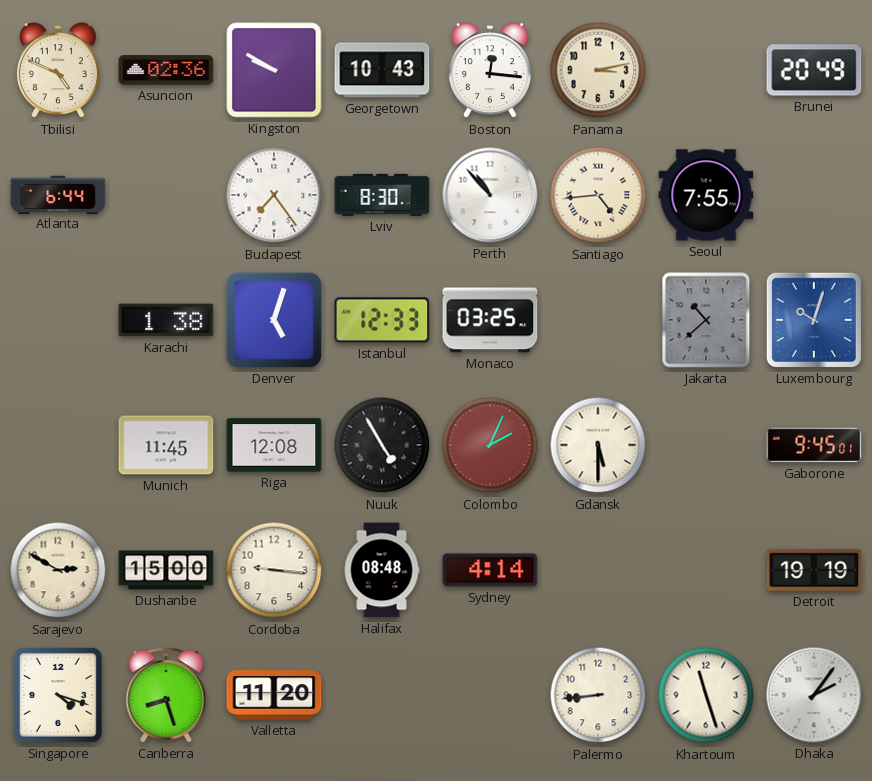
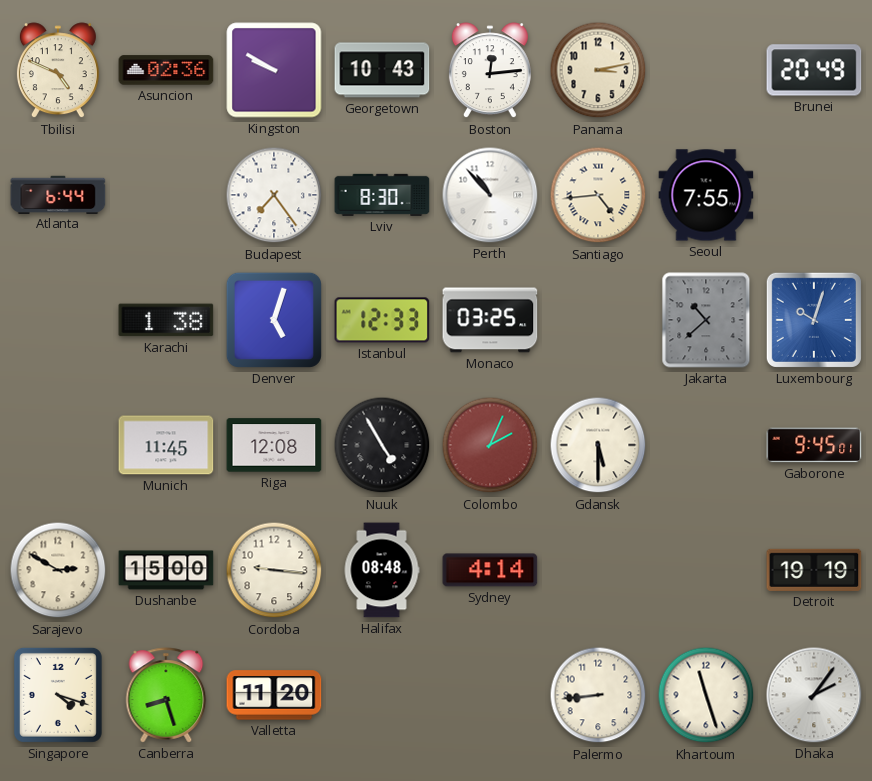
Boston: 12:16 -> 12:14
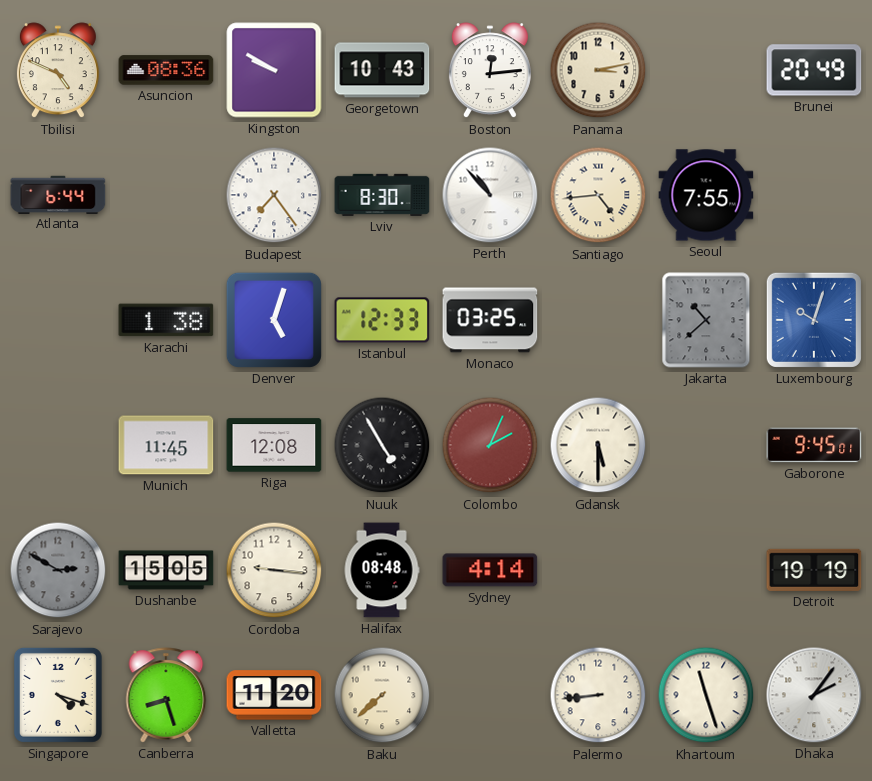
Asuncion: 02:36 -> 08:36
Sarajevo dial: cream -> grey
Dushanbe: 15:00 -> 15:05
Baku: none -> 7:38
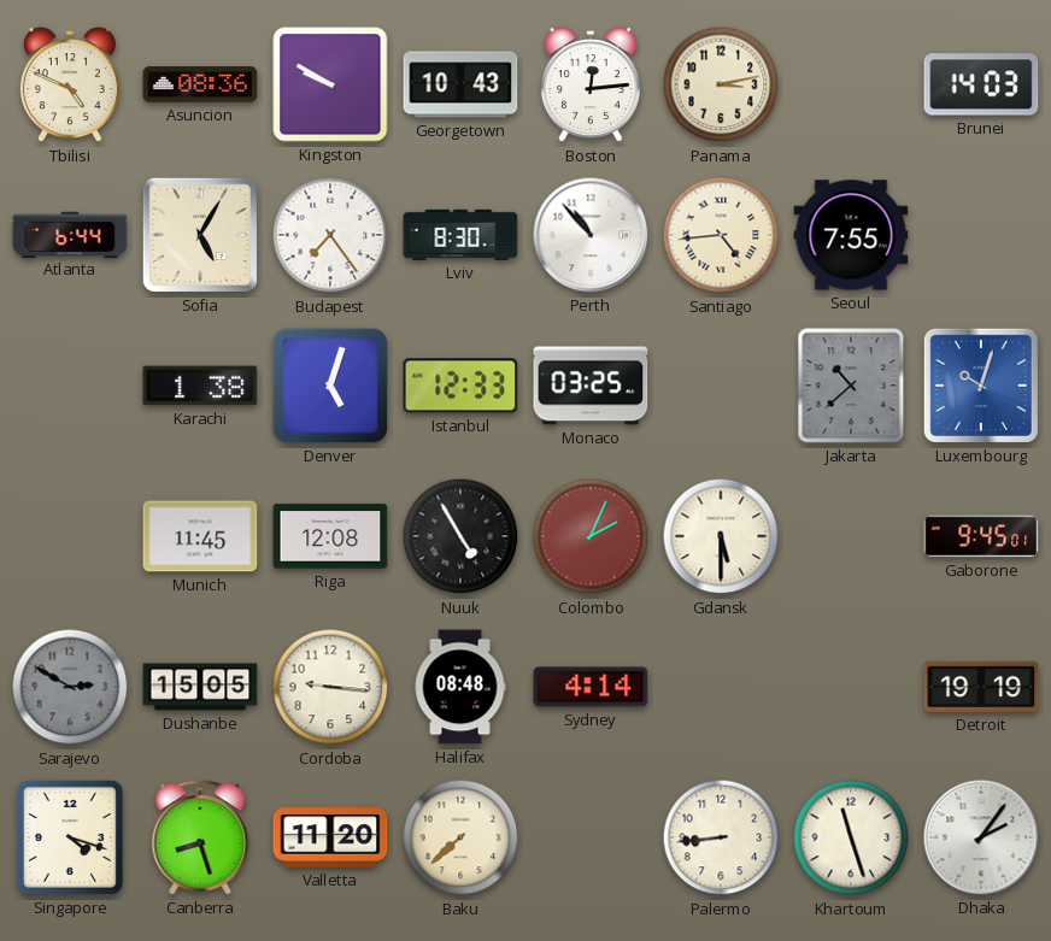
Brunei: 20:49 -> 14:03
Sofia: none -> 5:05
